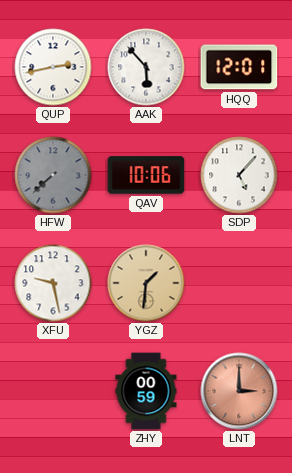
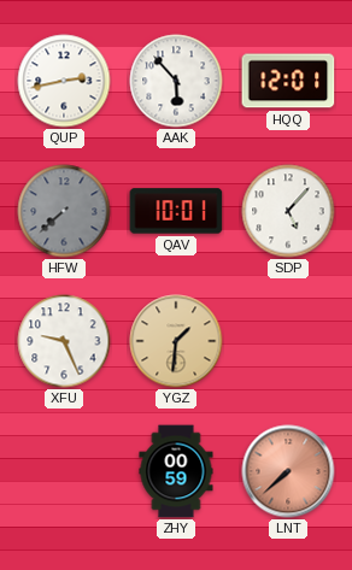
QAV: 10:06 -> 10:01
XFU: 9:28 -> 9:26
LNT: 3:00 -> 7:38
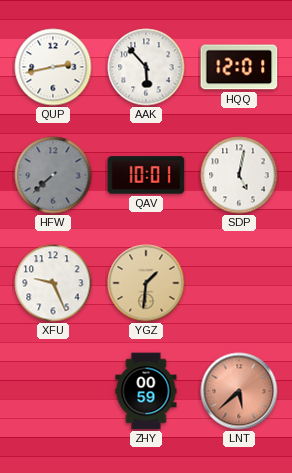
SDP: 5:07 -> 5:02
LNT: 7:38 -> 5:38
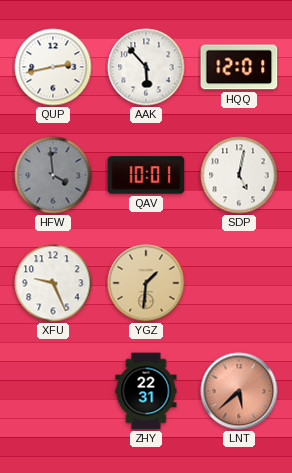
HFW: 7:38 -> 3:59
ZHY: 00:59 -> 22:31
